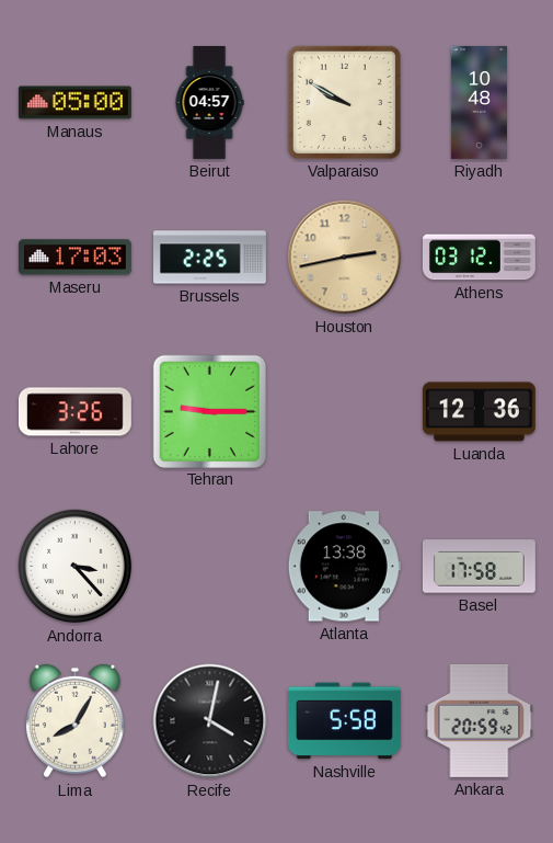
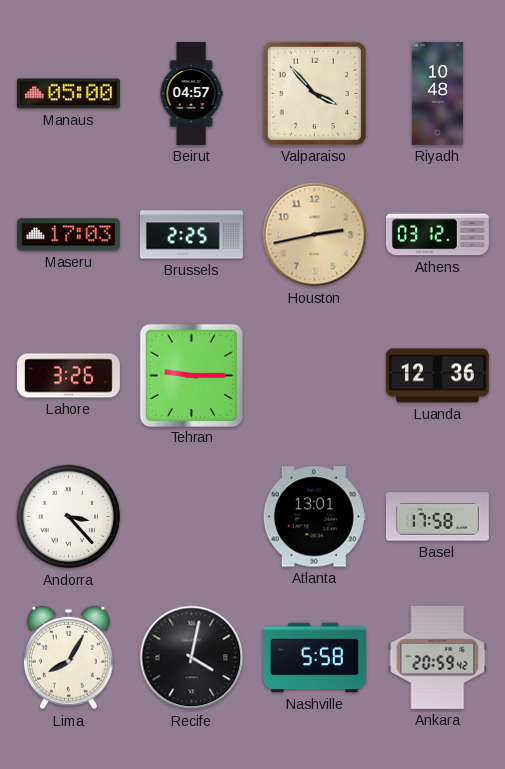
Valparaiso: 9:50 -> 3:53
Atlanta: 13:38 -> 13:01
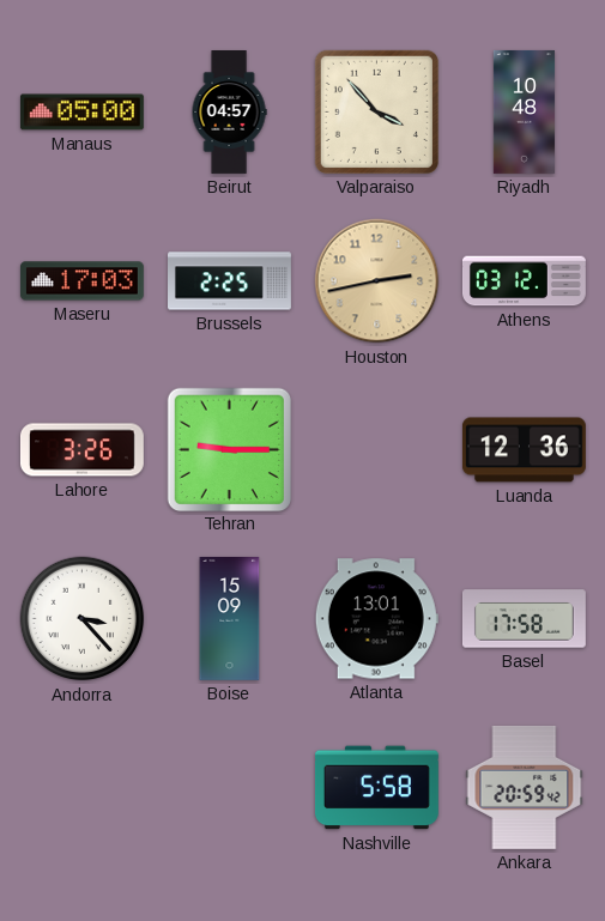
Boise: none -> 15:09
Lima: 8:05 -> none
Recife: 4:02 -> none
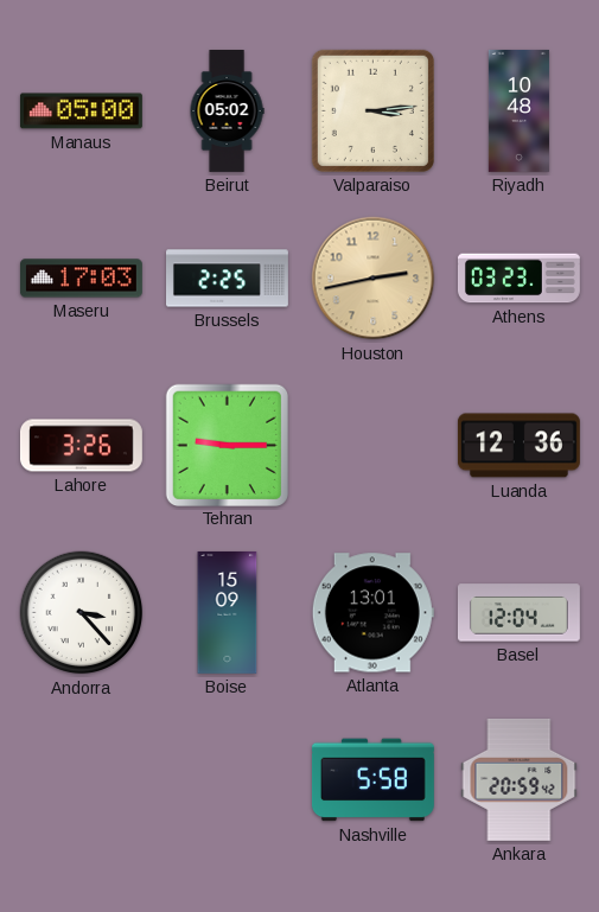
Beirut: 04:57 -> 05:02
Valparaiso: 3:53 -> 3:14
Athens: 03:12 -> 03:23
Basel: 17:58 -> 12:04
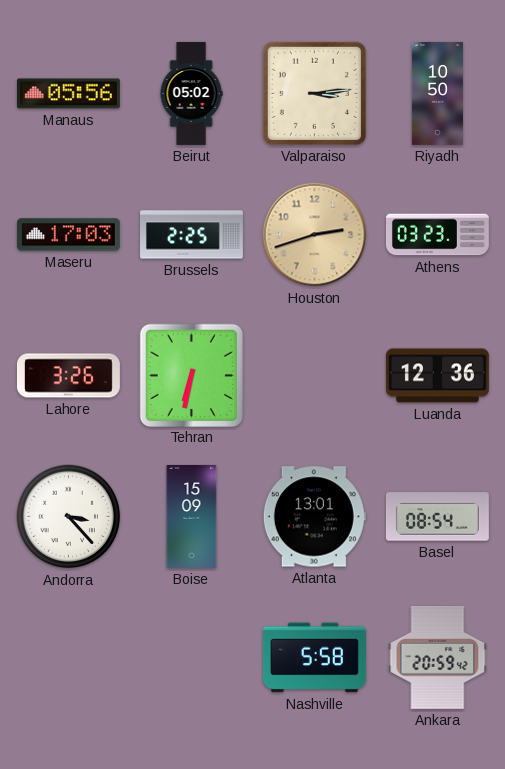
Manaus: 05:00 -> 05:56
Riyadh: 10:48 -> 10:50
Houston: 2:43 -> 2:42
Tehran: 9:15 -> 6:32
Basel: 12:04 -> 08:54
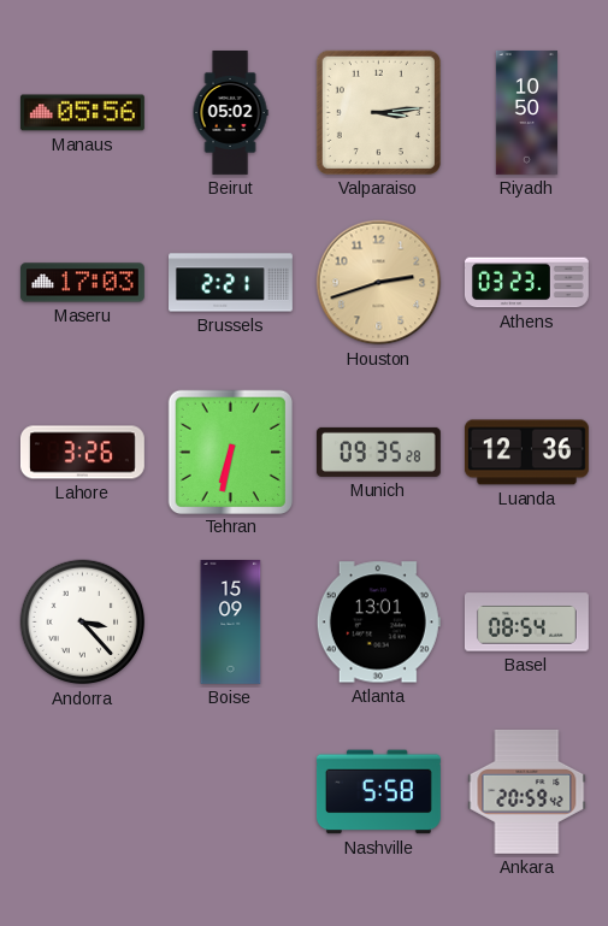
Brussels: 2:25 -> 2:21
Munich: none -> 09:35
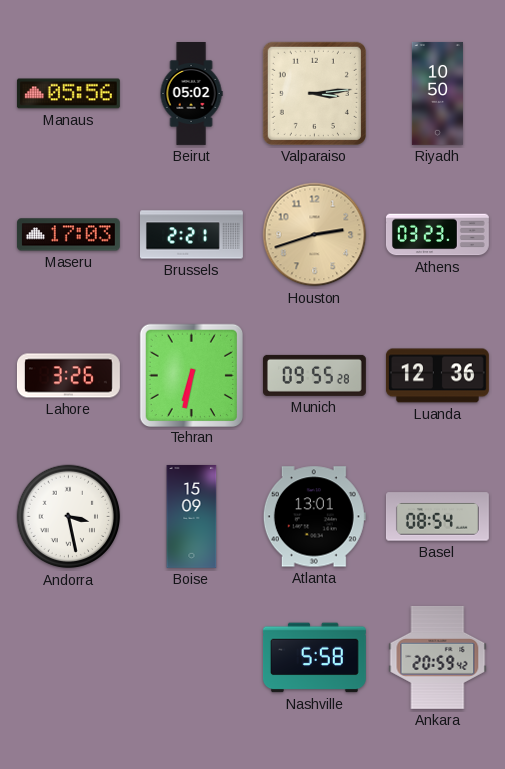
Munich: 09:35 -> 09:55
Andorra: 3:23 -> 3:28
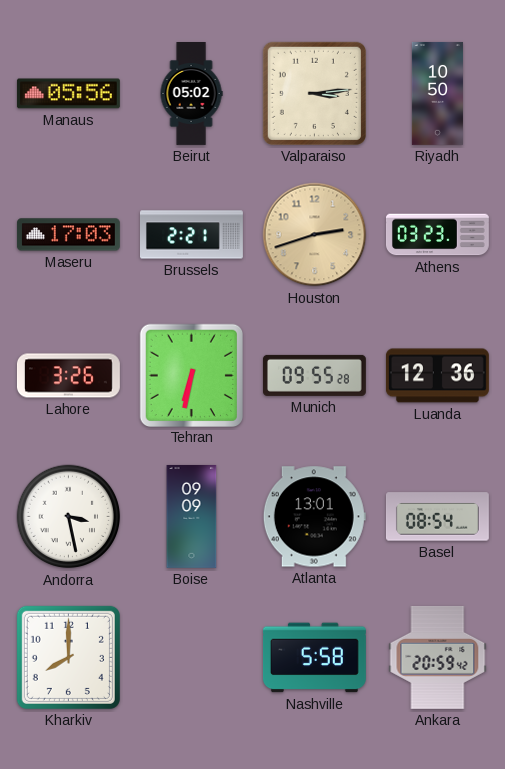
Boise: 15:09 -> 09:09
Kharkiv: none -> 8:00
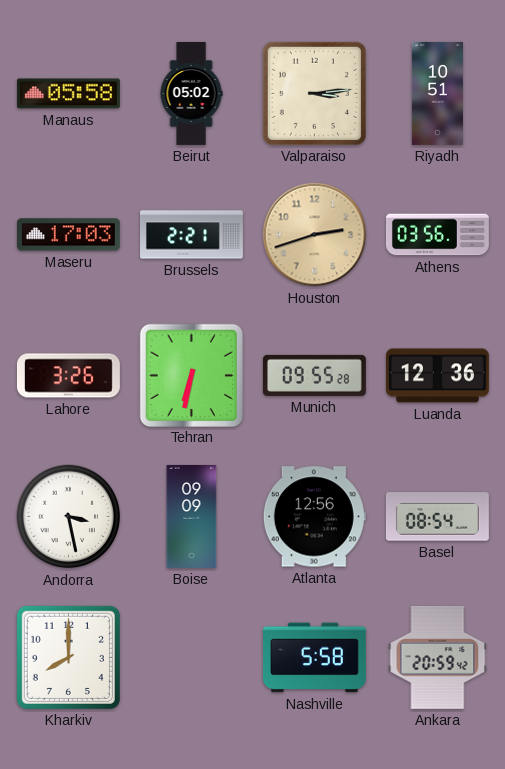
Manaus: 05:56 -> 05:58
Riyadh: 10:50 -> 10:51
Athens: 03:23 -> 03:56
Atlanta: 13:01 -> 12:56
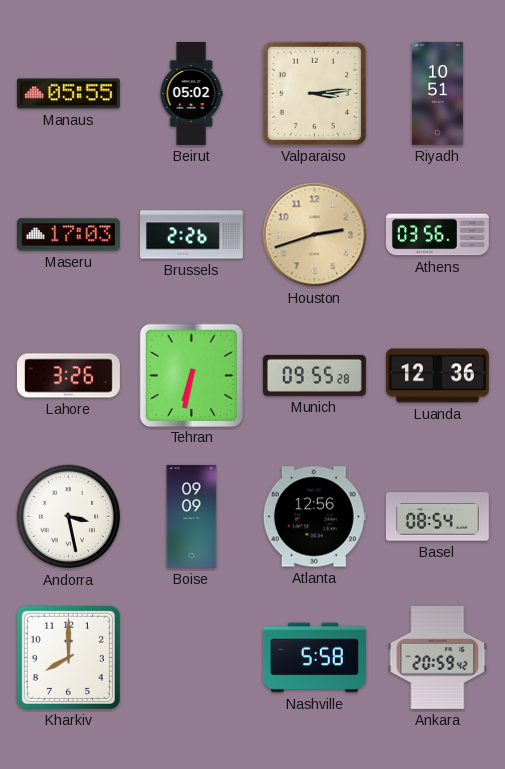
Manaus: 05:58 -> 05:55
Brussels: 2:21 -> 2:26
